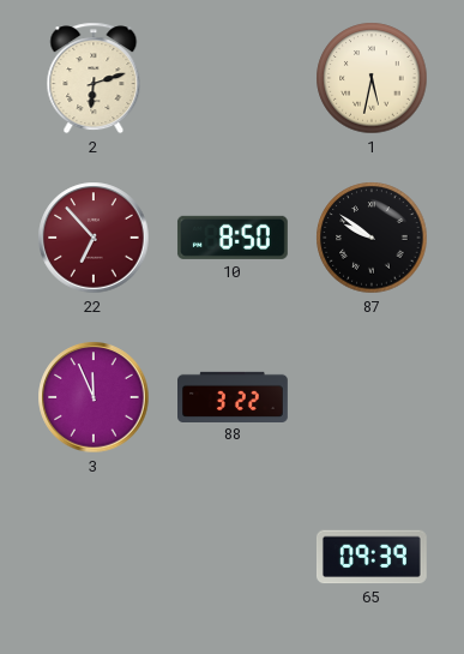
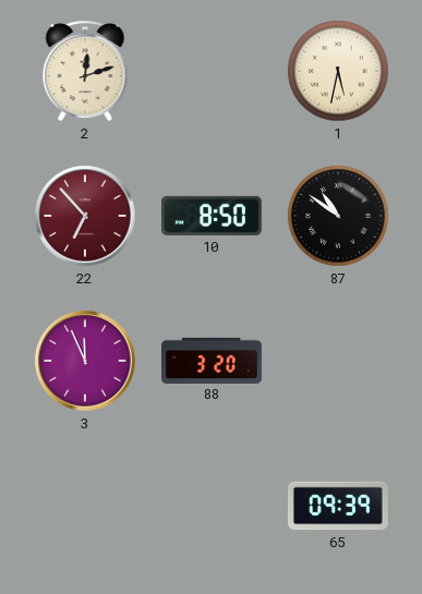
2: 6:12 -> 12:12
87: 9:51 -> 10:51
88: 3:22 -> 3:20
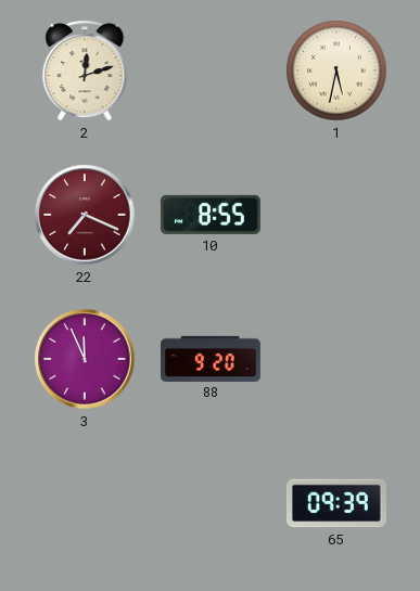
22: 6:53 -> 7:19
10: 8:50 -> 8:55
87: 10:51 -> none
88: 3:20 -> 9:20
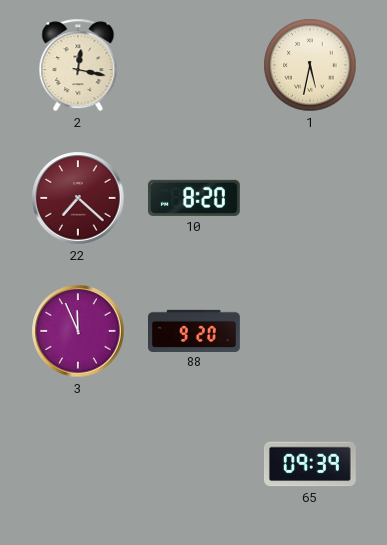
2: 12:12 -> 12:17
22: 7:19 -> 7:22
10: 8:55 -> 8:20
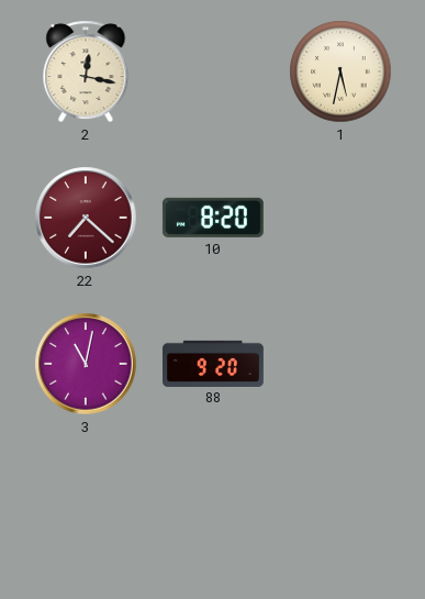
3: 11:56 -> 11:02
65: 09:39 -> none
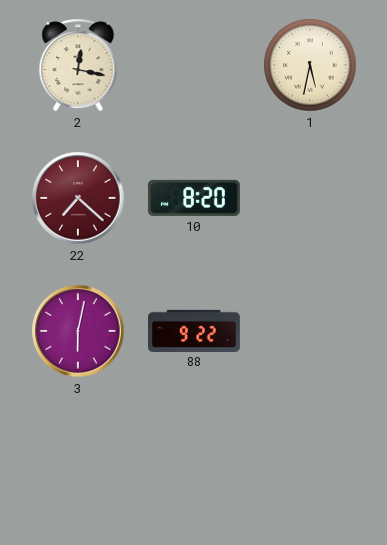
3: 11:02 -> 6:02
88: 9:20 -> 9:22
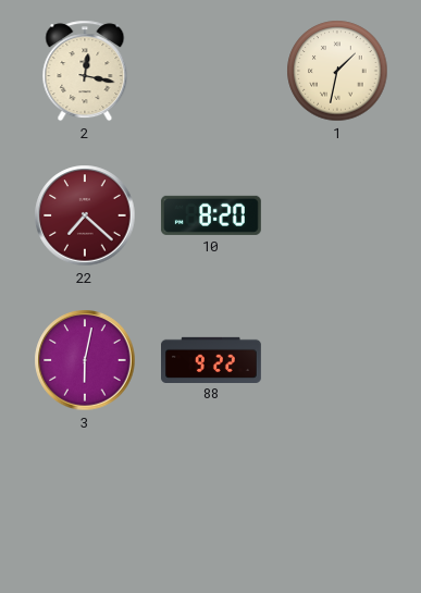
1: 5:32 -> 1:32
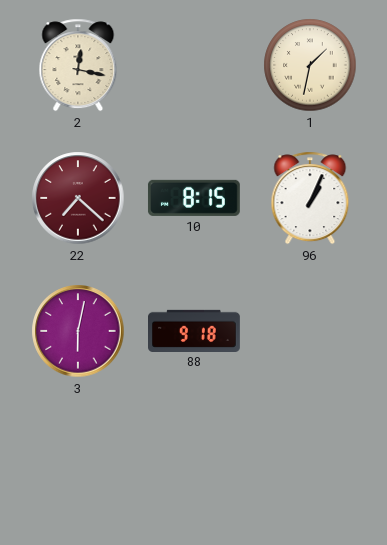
10: 8:20 -> 8:15
96: none -> 1:04
88: 9:22 -> 9:18
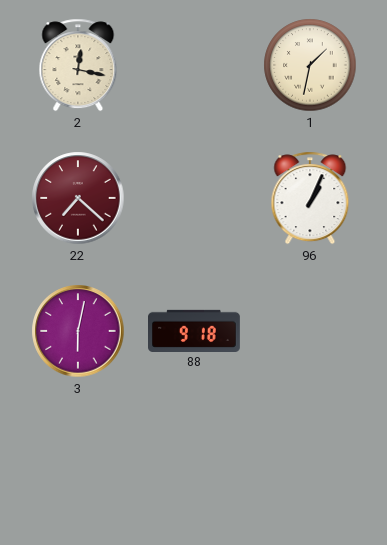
10: 8:15 -> none
